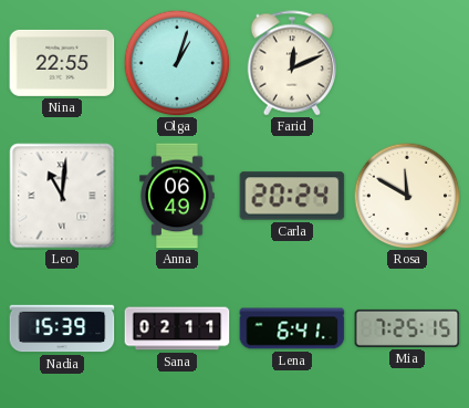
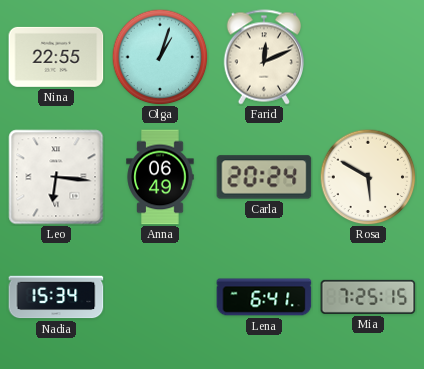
Leo: 11:01 -> 6:16
Rosa: 11:50 -> 5:50
Nadia: 15:39 -> 15:34
Sana: 02:11 -> none
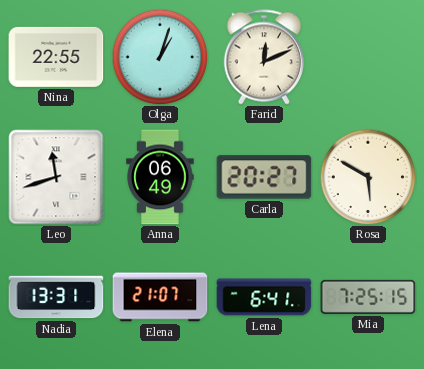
Leo: 6:16 -> 11:42
Carla: 20:24 -> 20:27
Nadia: 15:34 -> 13:31
Elena: none -> 21:07
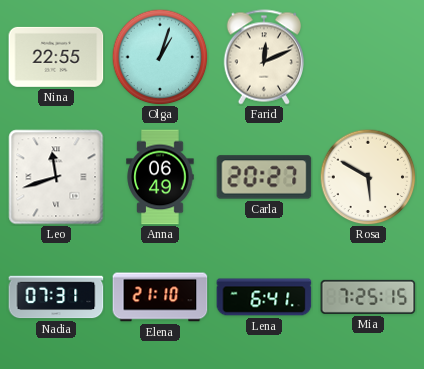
Nadia: 13:31 -> 07:31
Elena: 21:07 -> 21:10
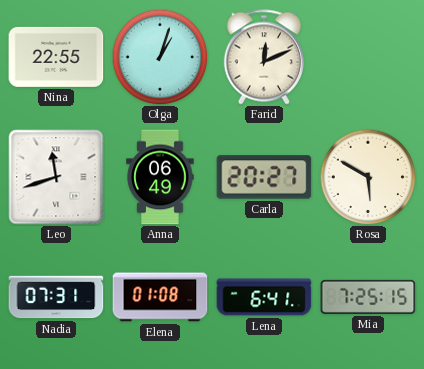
Elena: 21:10 -> 01:08
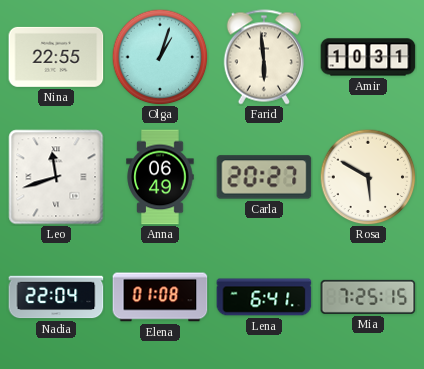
Farid: 12:11 -> 5:59
Amir: none -> 10:31
Nadia: 07:31 -> 22:04
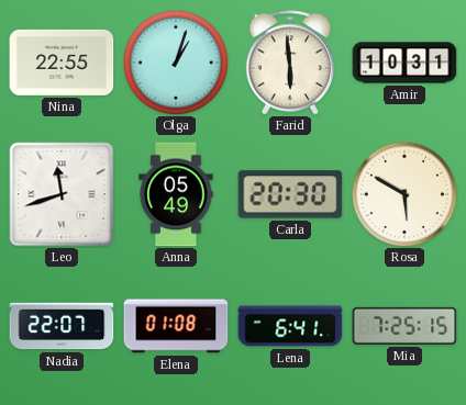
Anna: 06:49 -> 05:49
Carla: 20:27 -> 20:30
Nadia: 22:04 -> 22:07
